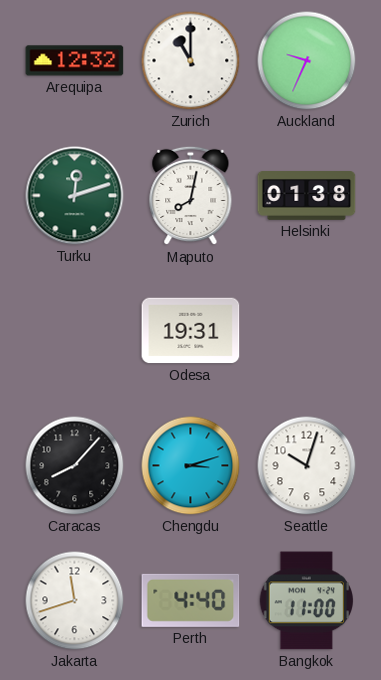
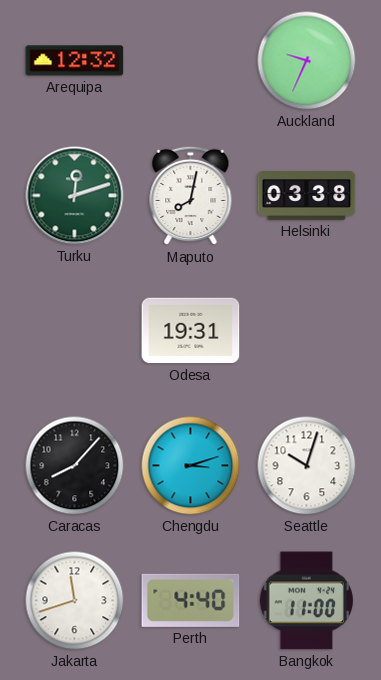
Zurich: 11:00 -> none
Helsinki: 01:38 -> 03:38
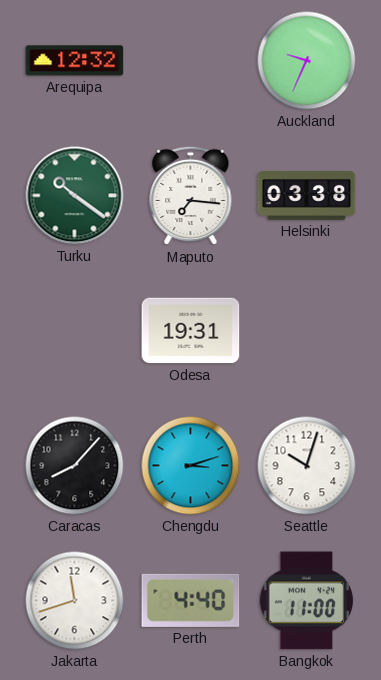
Turku: 12:12 -> 10:21
Maputo: 8:02 -> 7:16
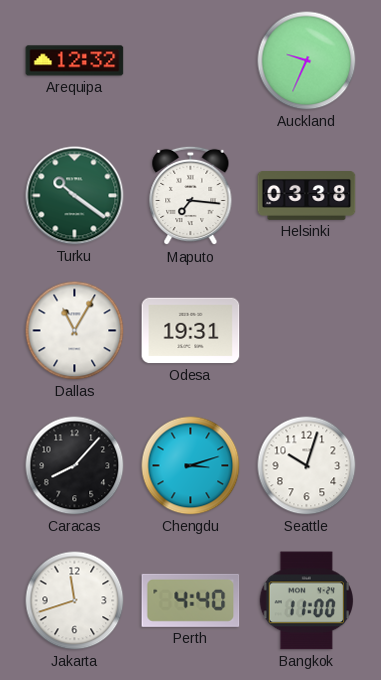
Dallas: none -> 11:05
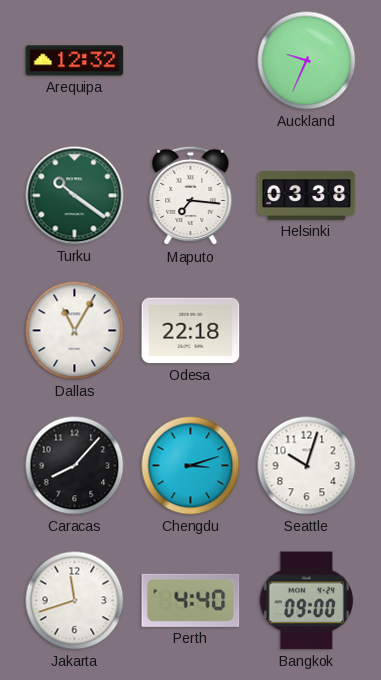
Odesa: 19:31 -> 22:18
Bangkok: 11:00 -> 09:00
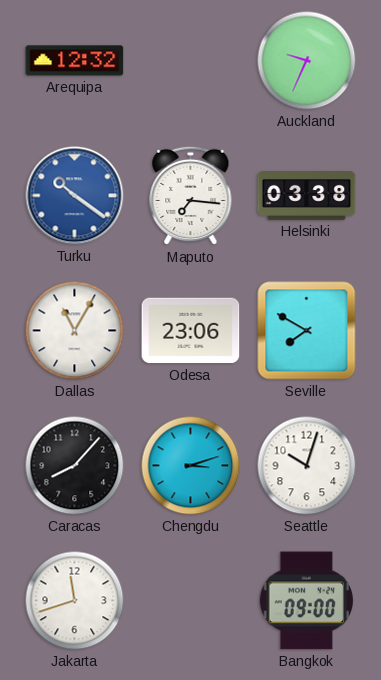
Turku dial: green -> blue
Odesa: 22:18 -> 23:06
Seville: none -> 7:50
Perth: 4:40 -> none
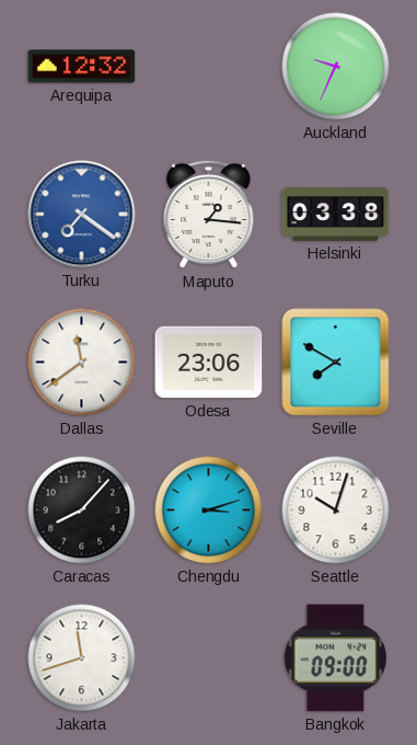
Turku: 10:21 -> 7:21
Maputo: 7:16 -> 1:16
Dallas: 11:05 -> 11:39
